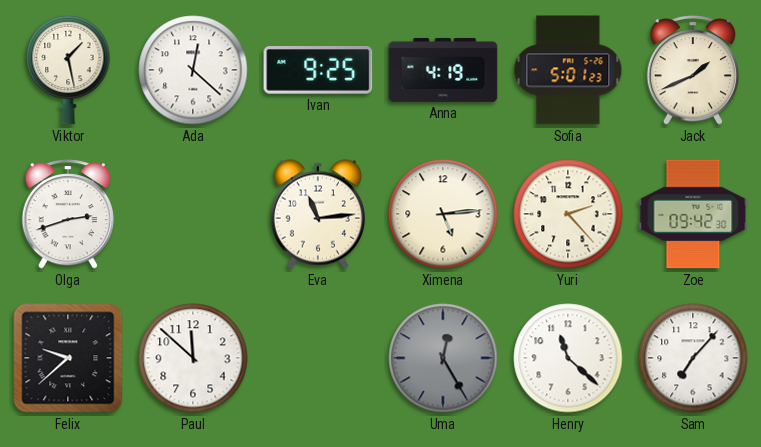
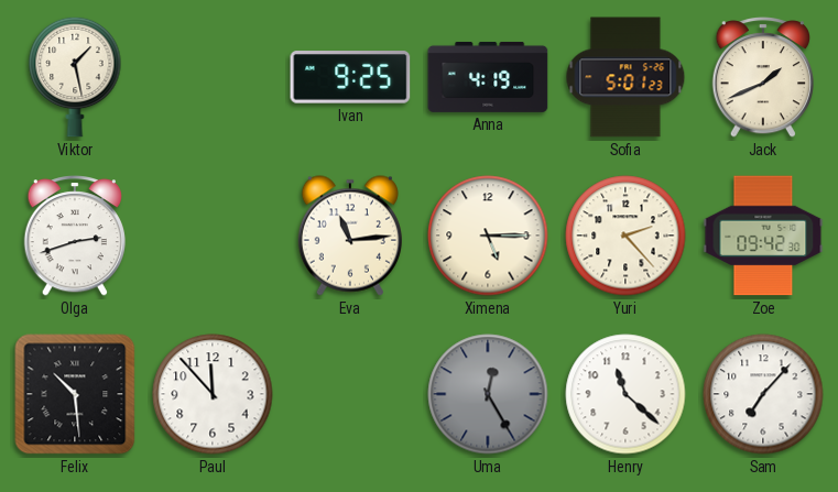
Ada: 12:22 -> none
Ximena: 5:14 -> 5:15
Felix: 9:38 -> 10:29
Paul: 11:52 -> 11:53
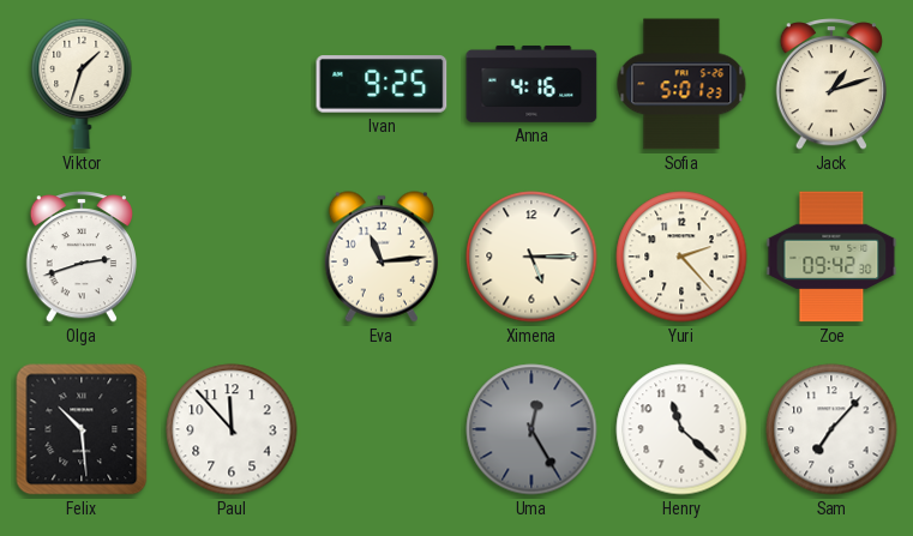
Viktor: 1:28 -> 1:33
Anna: 4:19 -> 4:16
Jack: 1:41 -> 1:12
